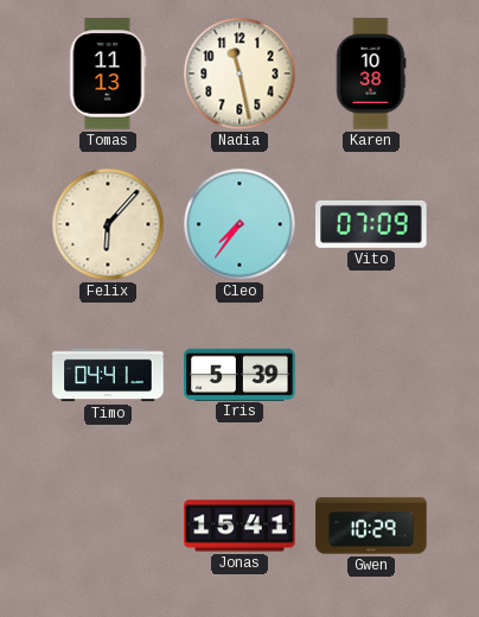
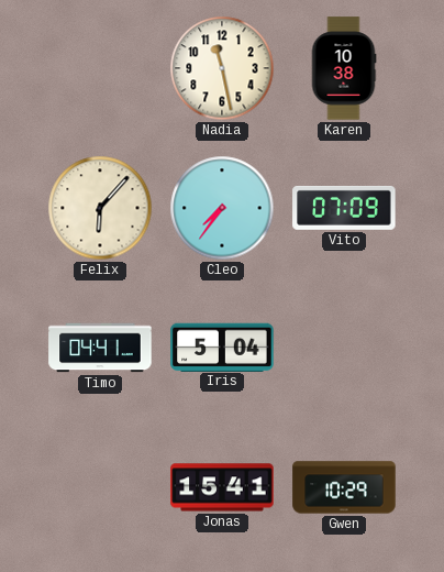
Tomas: 11:13 -> none
Iris: 5:39 -> 5:04
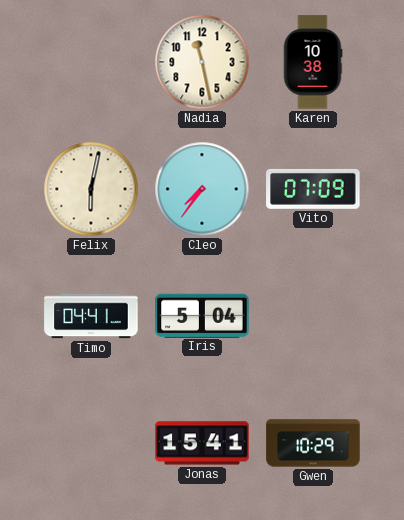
Felix: 6:07 -> 6:02
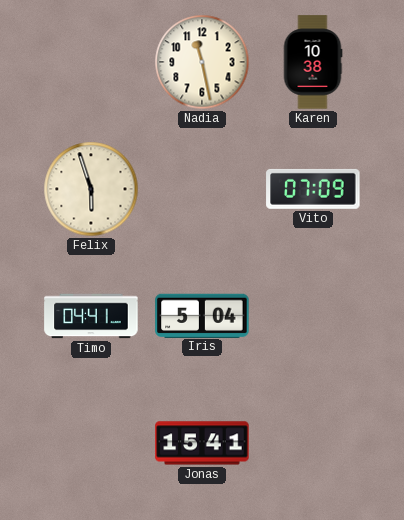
Felix: 6:02 -> 5:57
Cleo: 7:36 -> none
Gwen: 10:29 -> none
